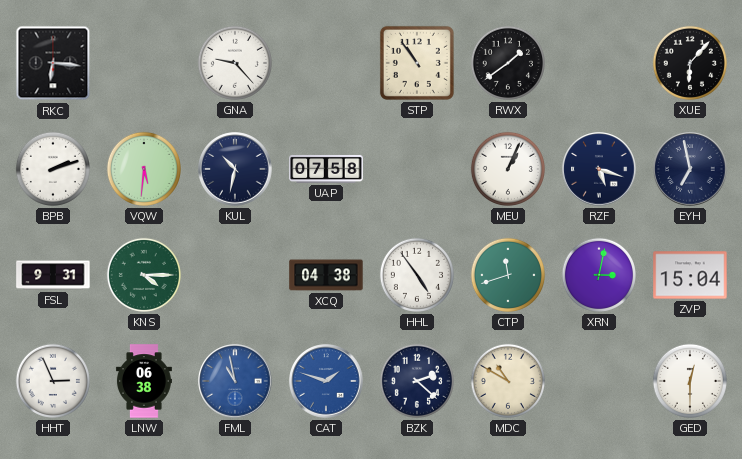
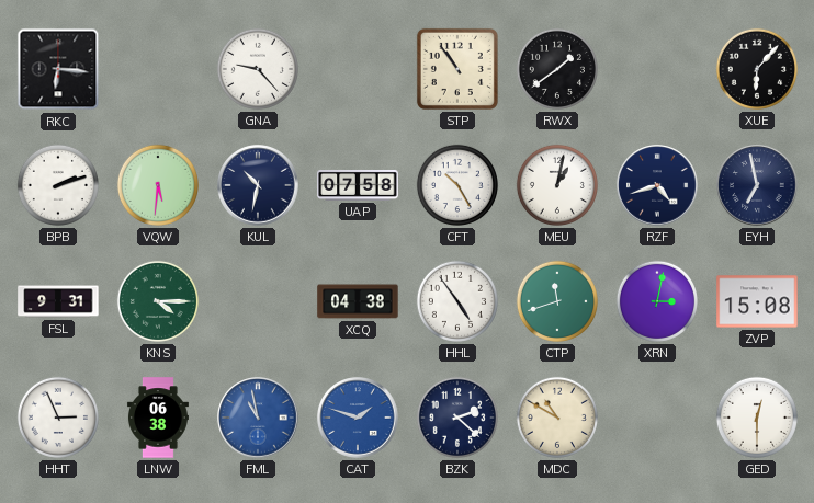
CFT: none -> 10:25
MEU: 1:04 -> 1:02
RZF: 5:18 -> 4:42
ZVP: 15:04 -> 15:08
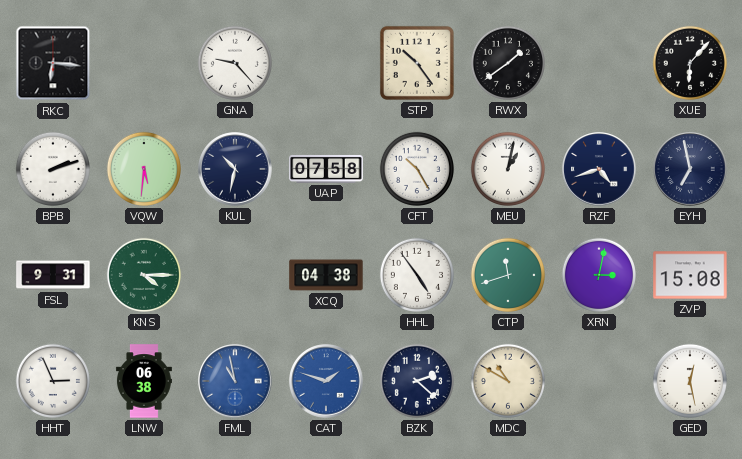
STP: 10:54 -> 10:24
GED: 12:30 -> 12:28
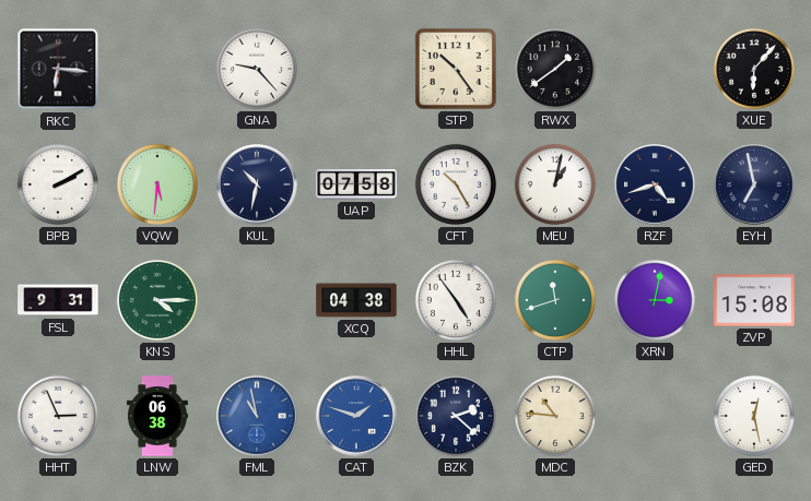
BPB: 2:12 -> 2:10
MDC: 10:50 -> 10:46
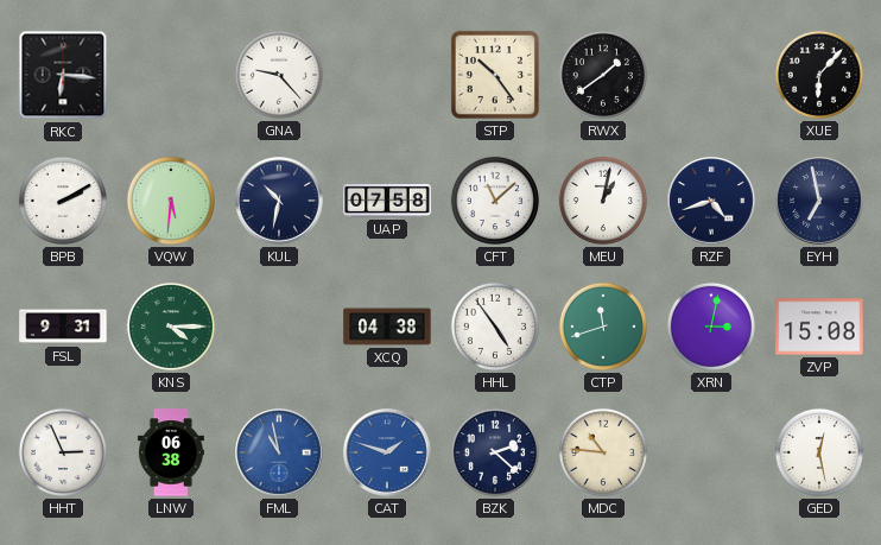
CFT: 10:25 -> 11:08
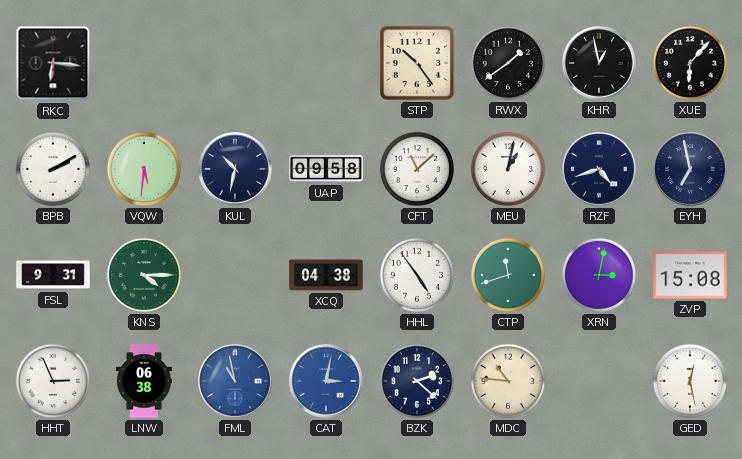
GNA: 9:23 -> none
KHR: none -> 12:58
UAP: 07:58 -> 09:58
CAT: 1:48 -> 3:02
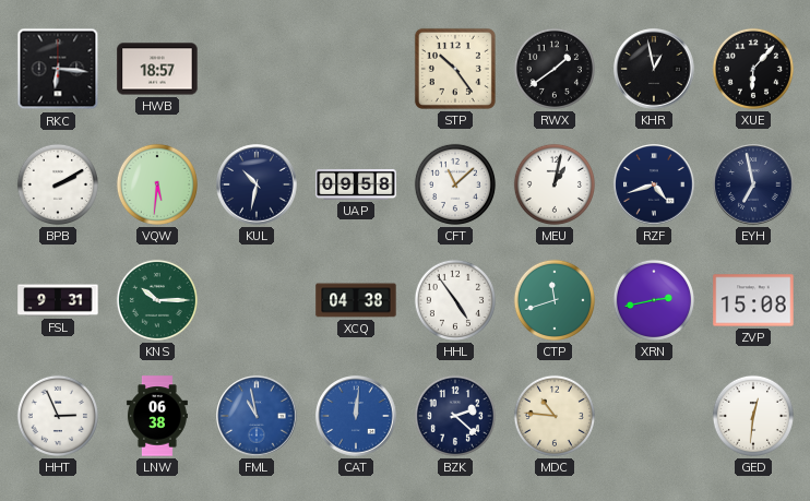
HWB: none -> 18:57
KNS: 4:15 -> 10:15
XRN: 3:02 -> 2:43
CAT: 3:02 -> 12:01
GED: 12:28 -> 12:31
